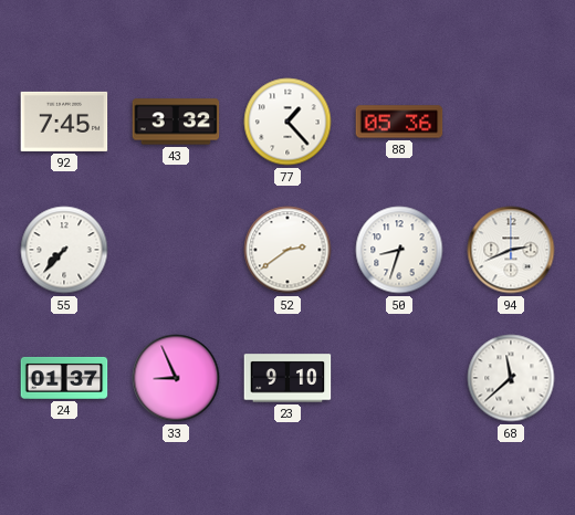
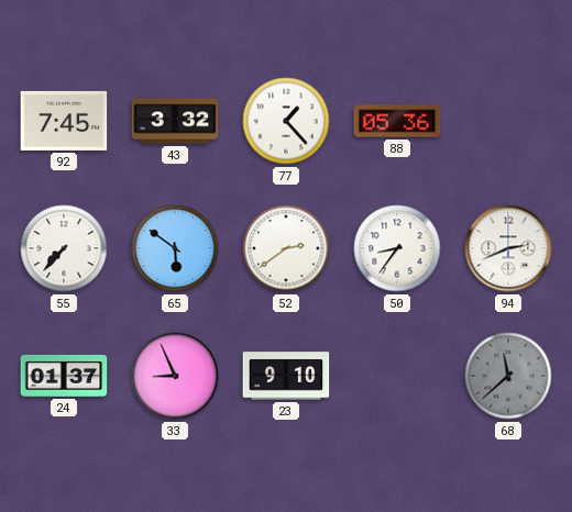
65: none -> 5:51
50: 8:33 -> 8:36
68 dial: white -> grey
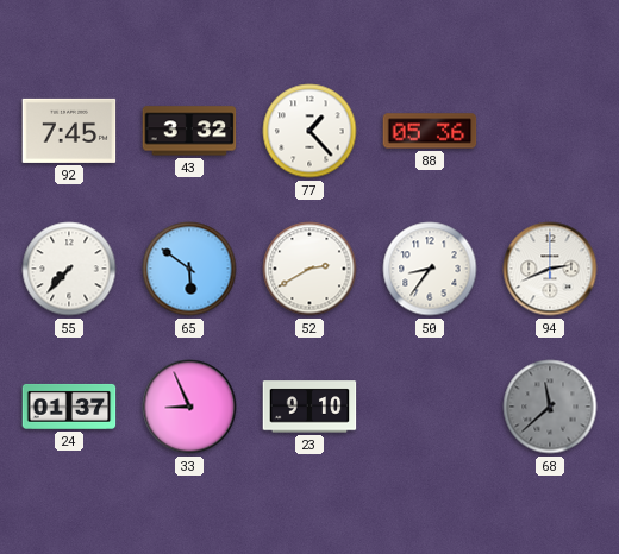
52: 2:39 -> 2:40
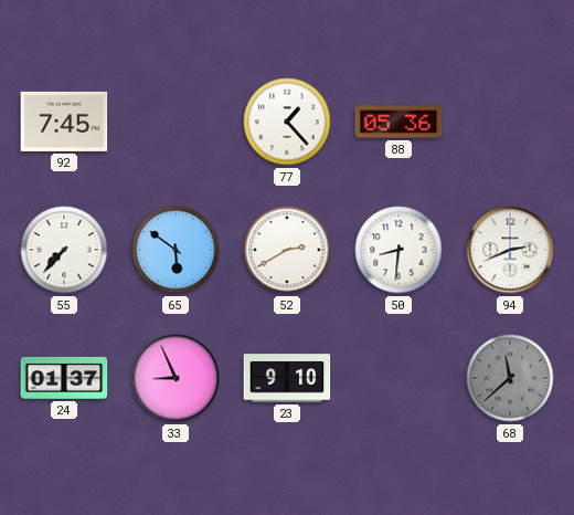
43: 3:32 -> none
50: 8:36 -> 8:31
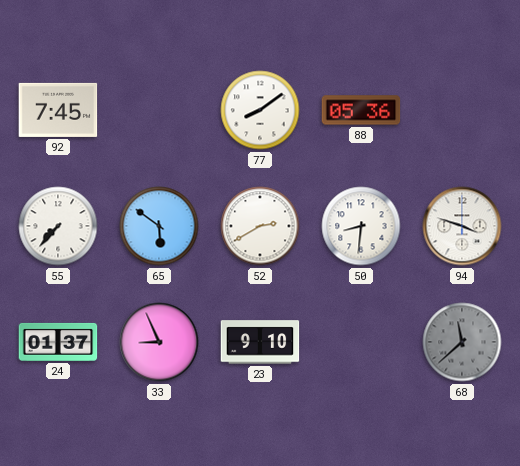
77: 1:23 -> 8:09
94: 2:41 -> 3:48
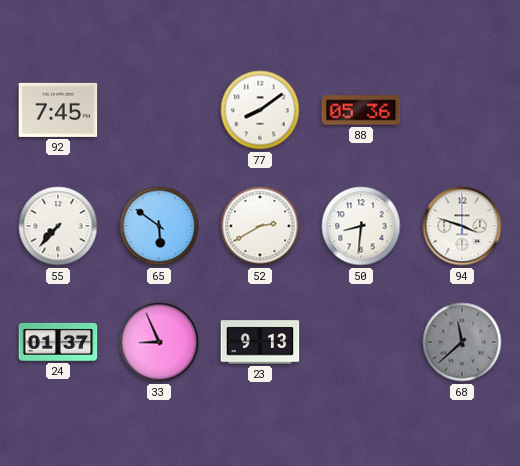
23: 9:10 -> 9:13
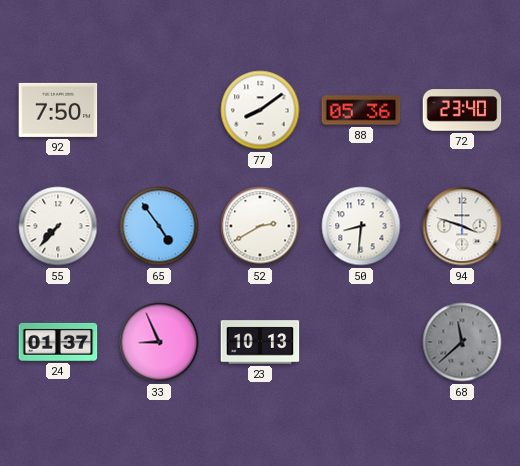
92: 7:45 -> 7:50
72: none -> 23:40
65: 5:51 -> 4:54
23: 9:13 -> 10:13
